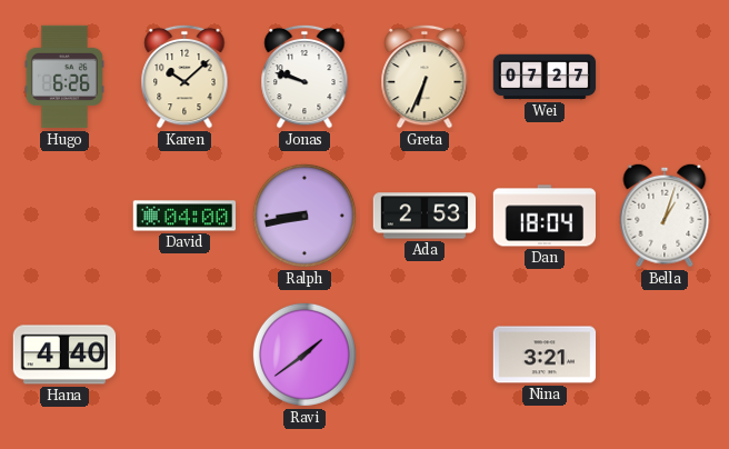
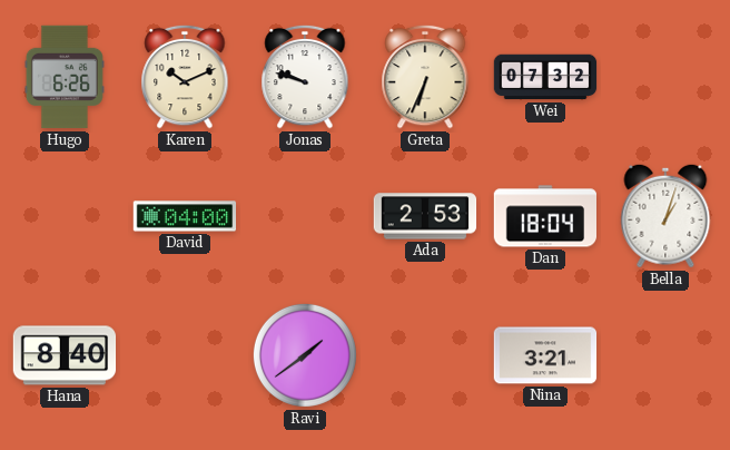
Karen: 10:08 -> 10:11
Wei: 07:27 -> 07:32
Ralph: 8:43 -> none
Hana: 4:40 -> 8:40
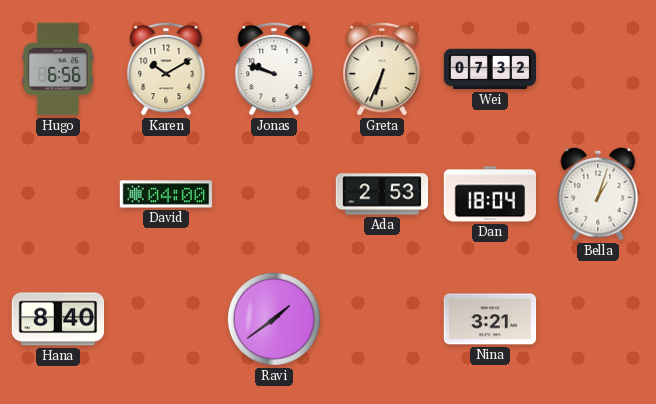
Hugo: 6:26 -> 6:56
Karen: 10:11 -> 10:10
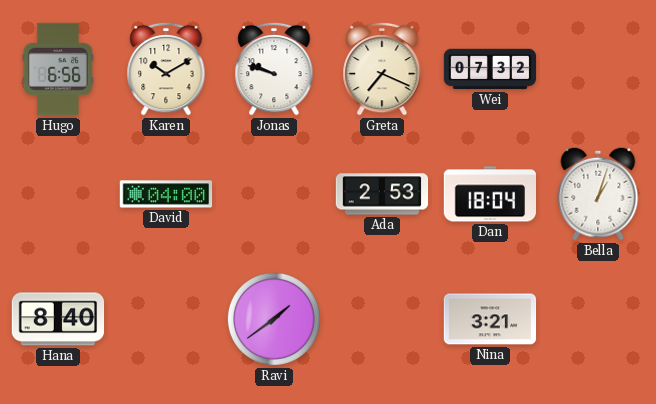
Greta: 6:34 -> 7:19
